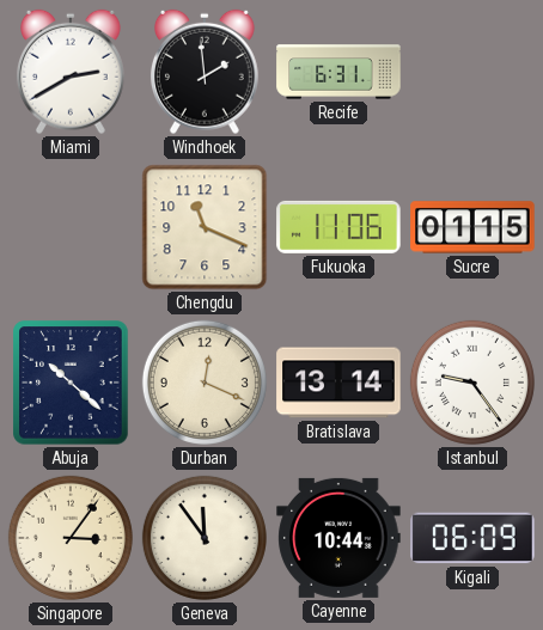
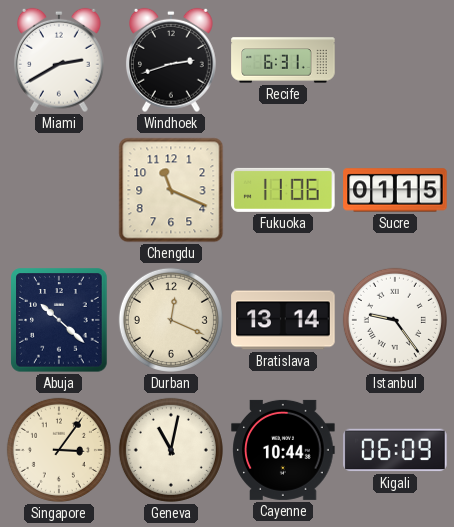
Windhoek: 1:59 -> 2:42
Geneva: 11:54 -> 11:02
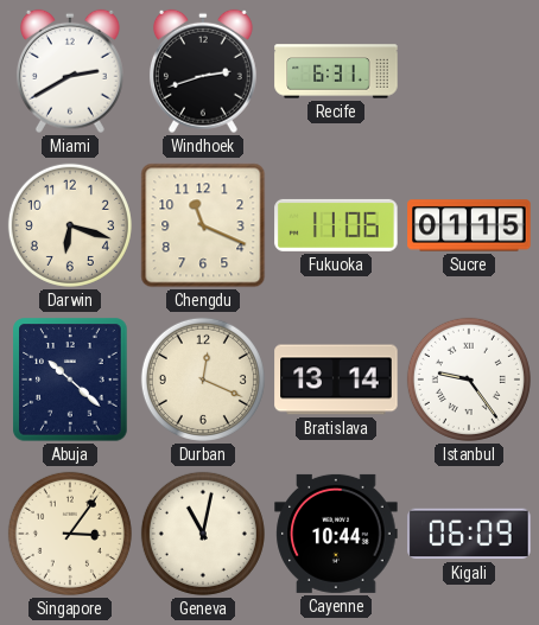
Darwin: none -> 6:18
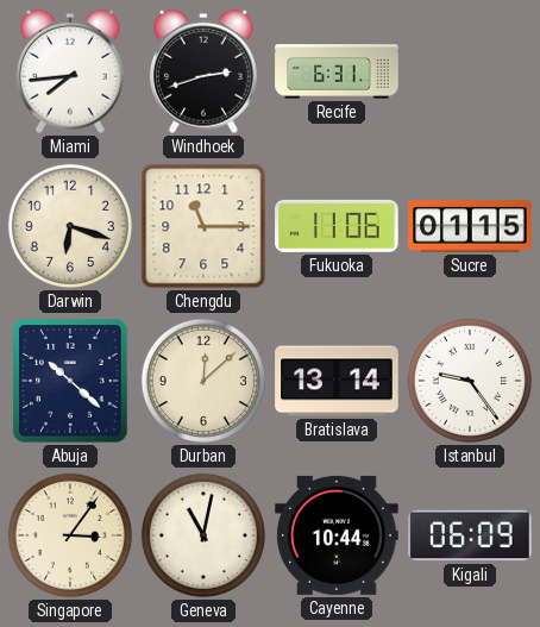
Miami: 2:40 -> 7:44
Chengdu: 11:19 -> 11:15
Durban: 12:19 -> 12:08
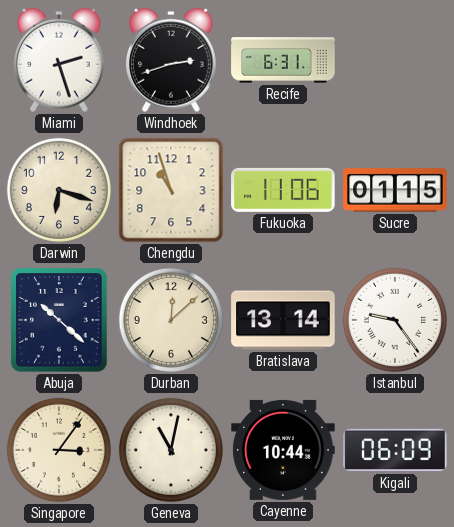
Miami: 7:44 -> 2:27
Chengdu: 11:15 -> 10:57
